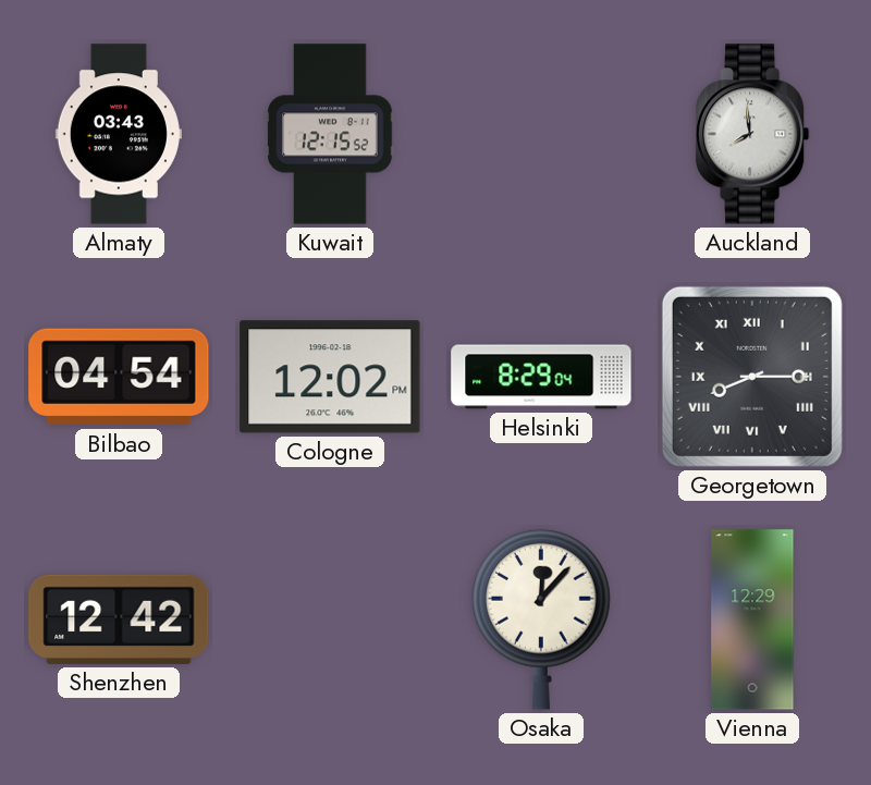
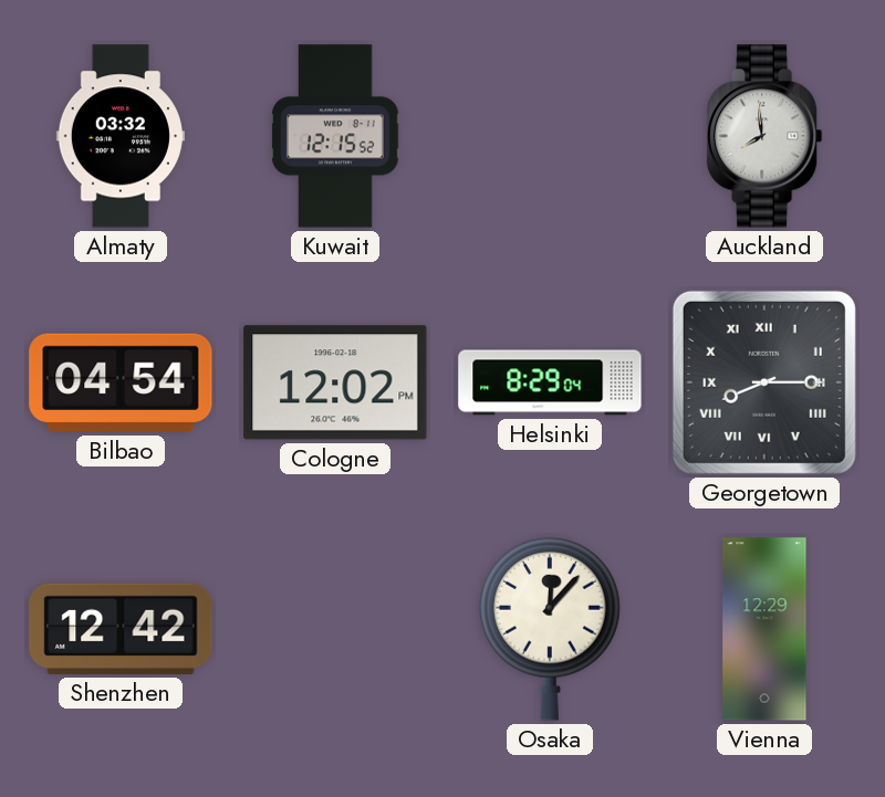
Almaty: 03:43 -> 03:32
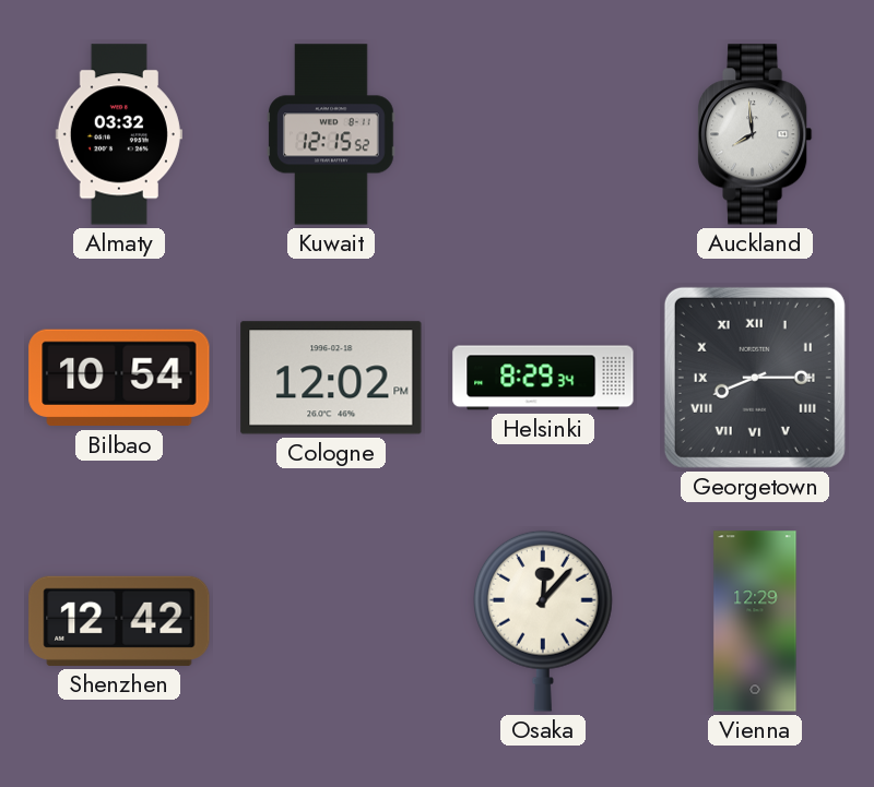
Bilbao: 04:54 -> 10:54
Helsinki: 8:29:04 -> 8:29:34
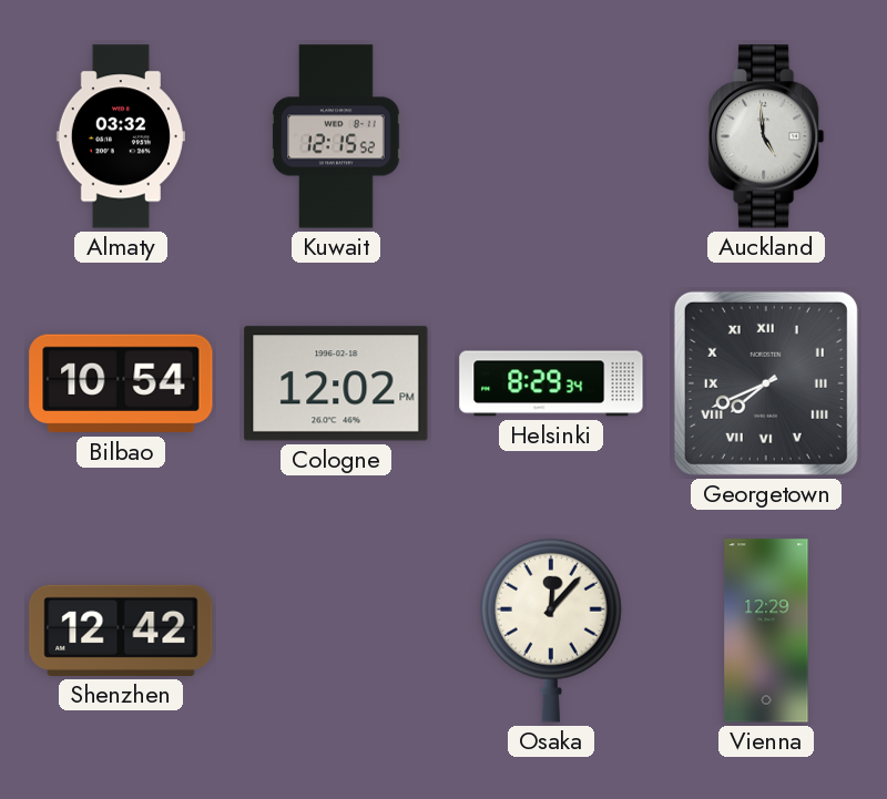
Auckland: 7:59 -> 4:59
Georgetown: 8:15 -> 7:41
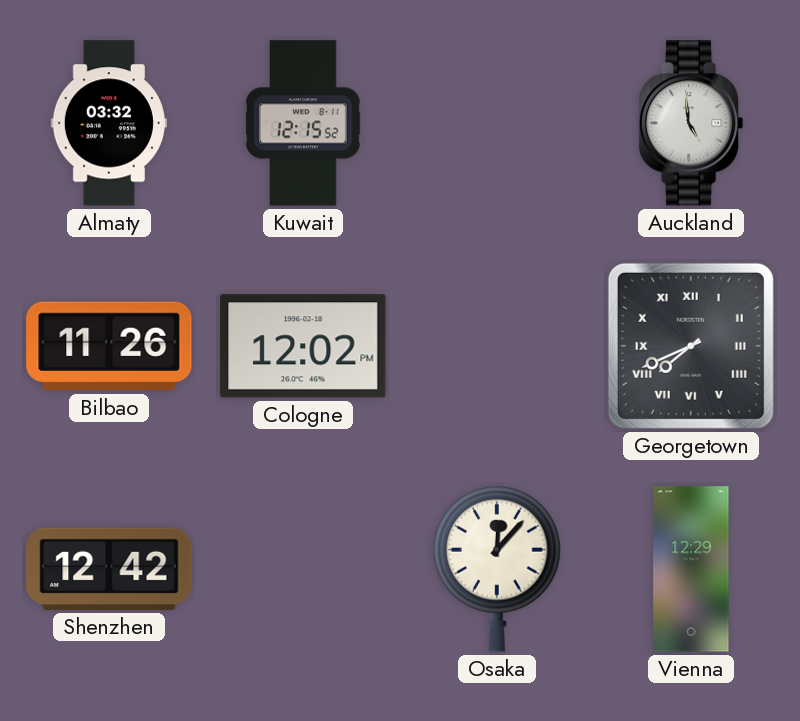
Bilbao: 10:54 -> 11:26
Helsinki: 8:29 -> none
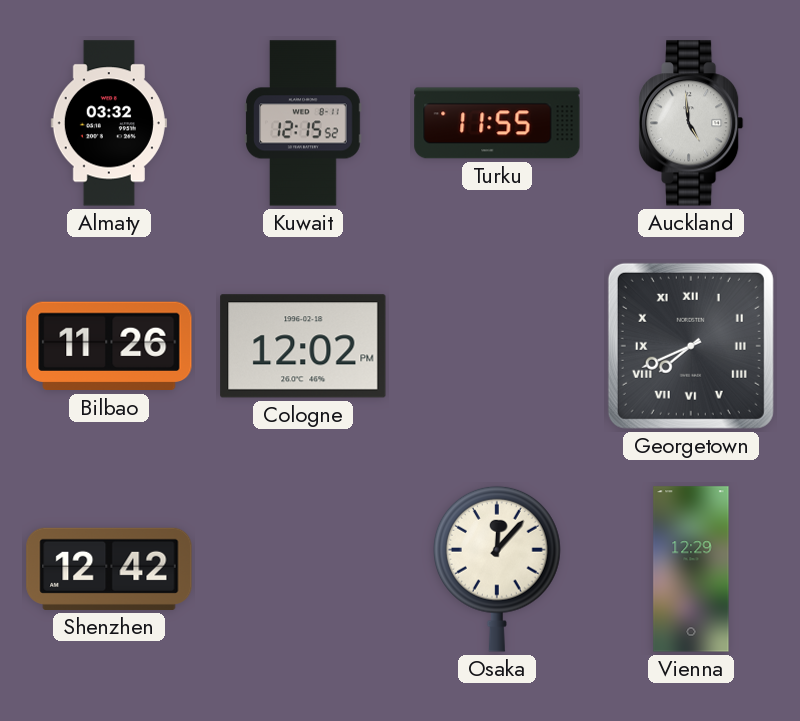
Turku: none -> 11:55
